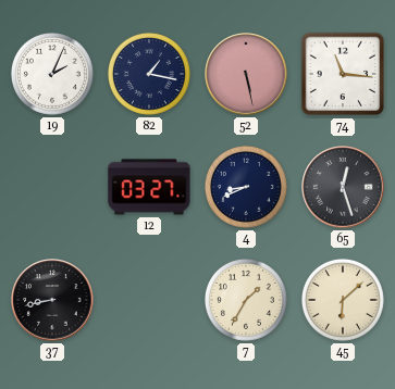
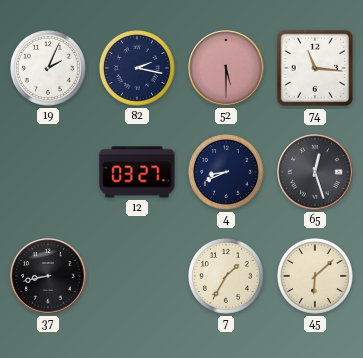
82: 1:17 -> 2:17
52: 5:28 -> 5:30
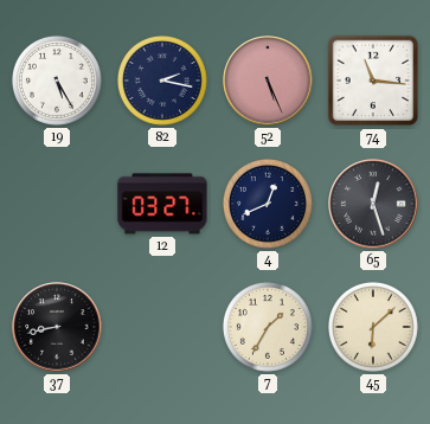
19: 2:04 -> 5:25
52: 5:30 -> 5:26
4: 8:41 -> 12:41
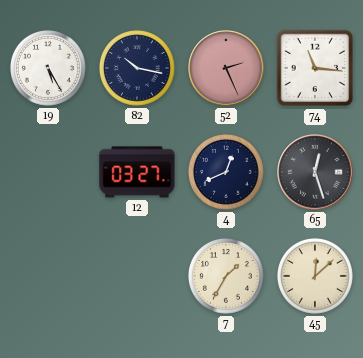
82: 2:17 -> 10:17
52: 5:26 -> 2:26
37: 8:43 -> none
45: 6:08 -> 12:08
